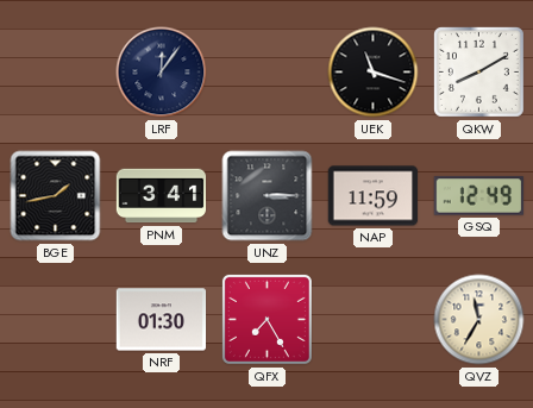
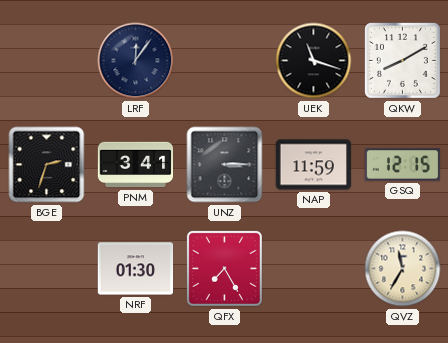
BGE: 1:43 -> 2:33
GSQ: 12:49 -> 12:15
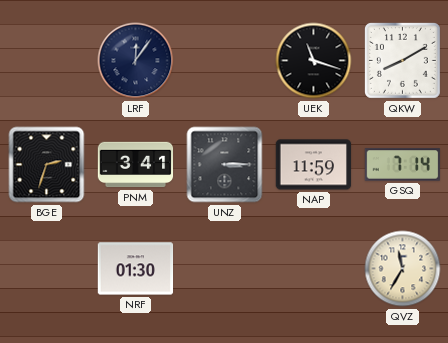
GSQ: 12:15 -> 7:14
QFX: 7:25 -> none
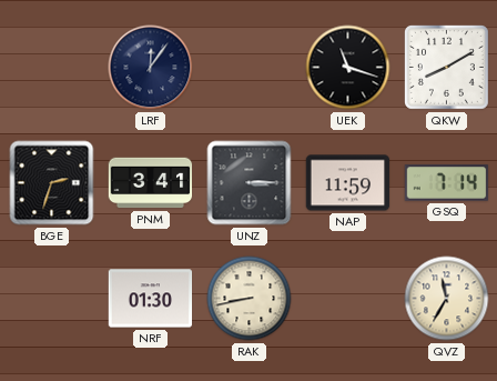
RAK: none -> 8:43
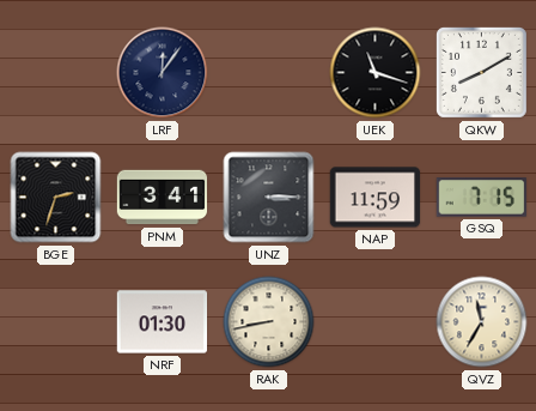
GSQ: 7:14 -> 7:15
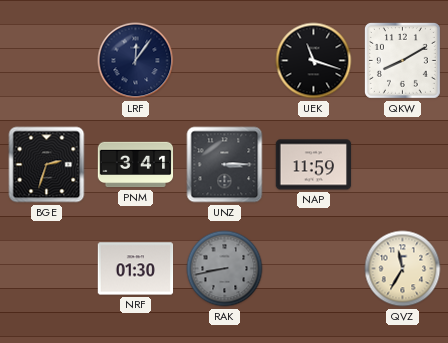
GSQ: 7:15 -> none
RAK dial: cream -> grey
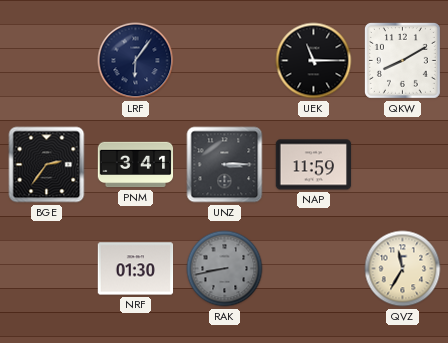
LRF: 12:06 -> 6:06
UEK: 11:18 -> 11:15
BGE: 2:33 -> 2:36
